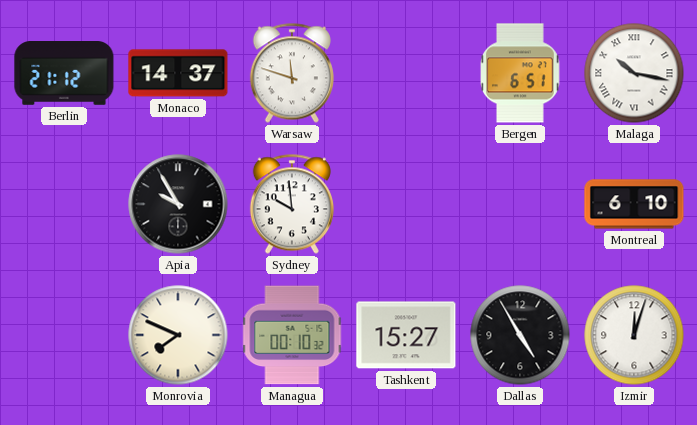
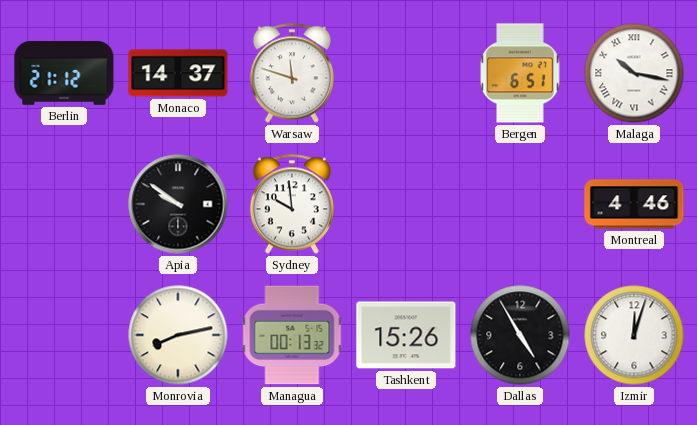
Apia: 9:55 -> 9:51
Montreal: 6:10 -> 4:46
Monrovia: 7:49 -> 8:13
Managua: 00:10 -> 00:13
Tashkent: 15:27 -> 15:26
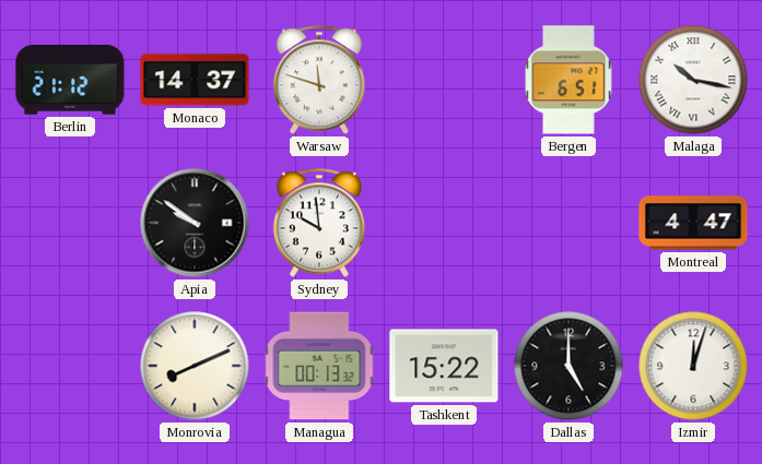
Montreal: 4:46 -> 4:47
Monrovia: 8:13 -> 8:11
Tashkent: 15:26 -> 15:22
Dallas: 4:55 -> 5:00
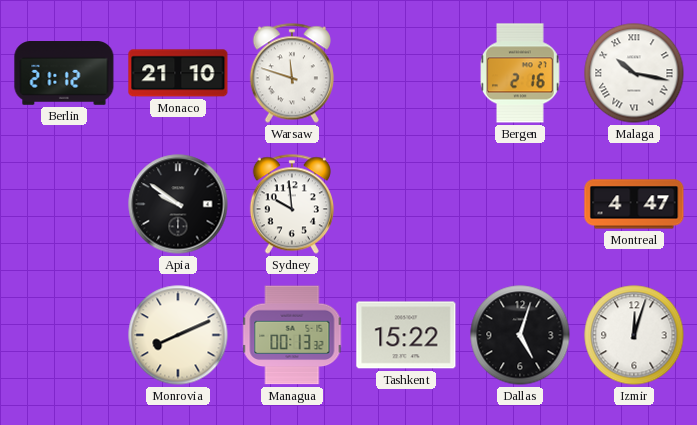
Monaco: 14:37 -> 21:10
Bergen: 6:51 -> 2:16
Dallas: 5:00 -> 5:03
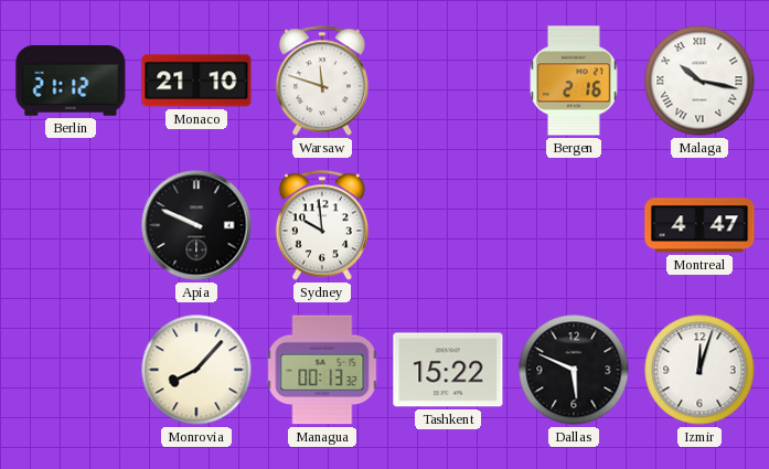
Apia: 9:51 -> 9:49
Monrovia: 8:11 -> 8:07
Dallas: 5:03 -> 5:49
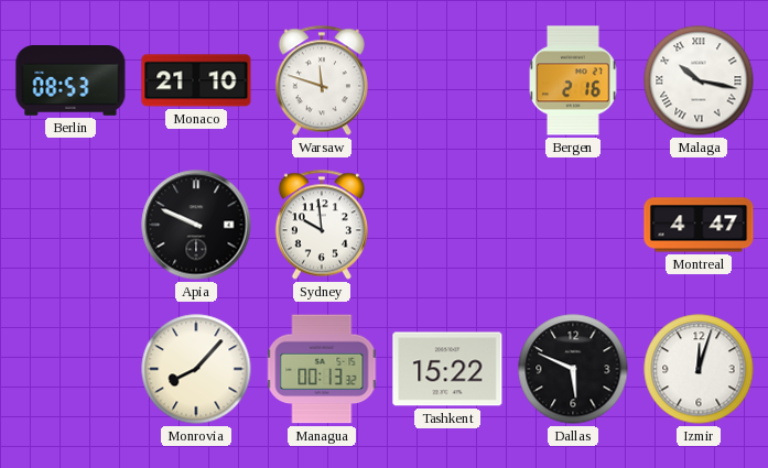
Berlin: 21:12 -> 08:53
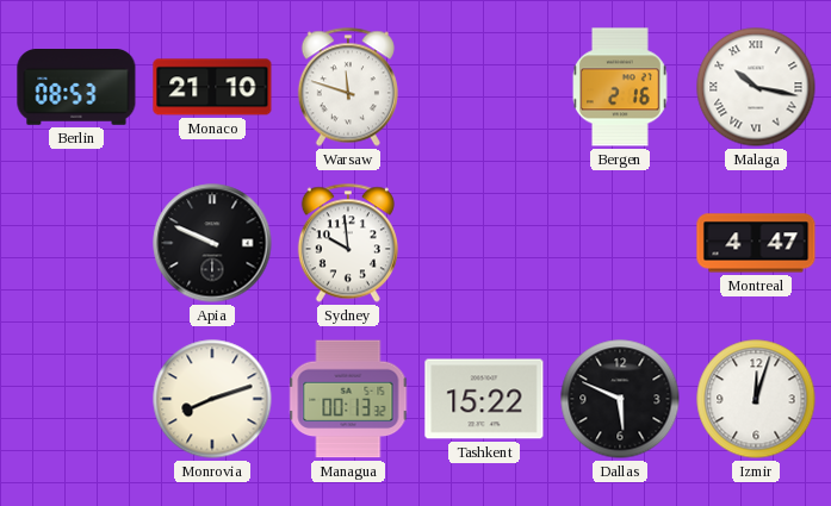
Monrovia: 8:07 -> 8:12
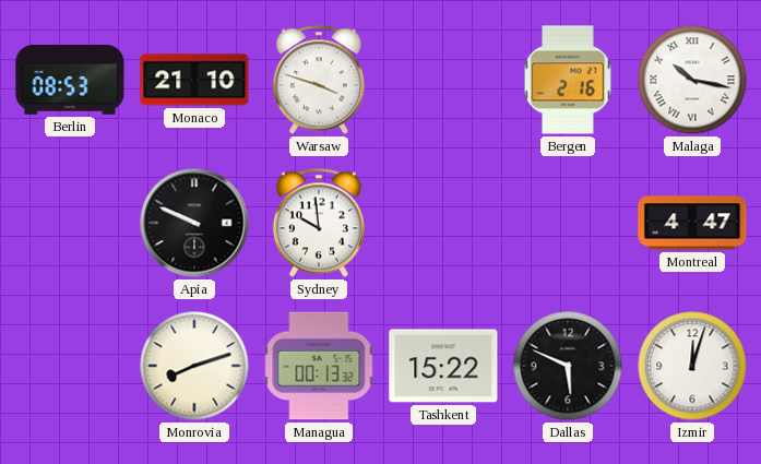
Warsaw: 11:48 -> 3:48
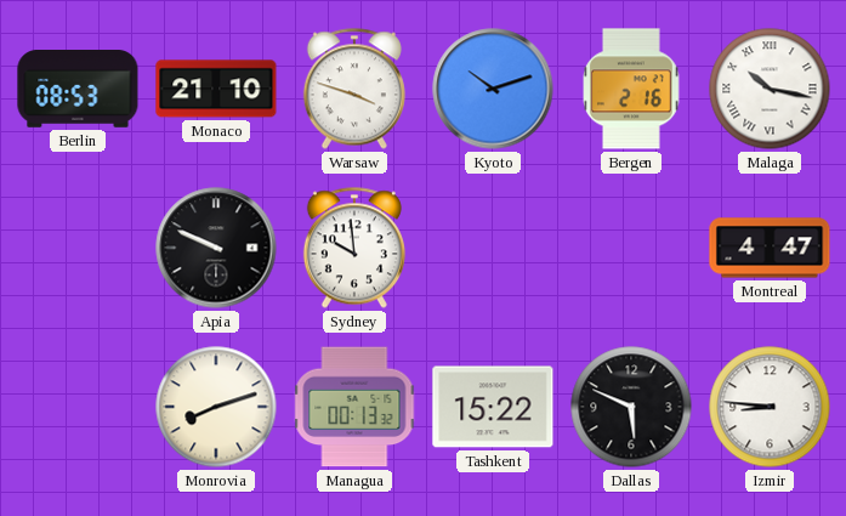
Kyoto: none -> 10:12
Izmir: 12:03 -> 8:46
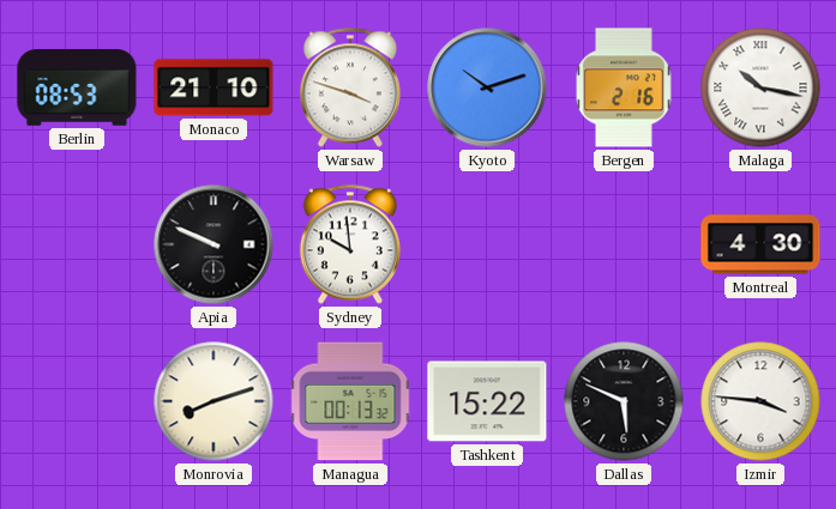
Montreal: 4:47 -> 4:30
Izmir: 8:46 -> 3:46
